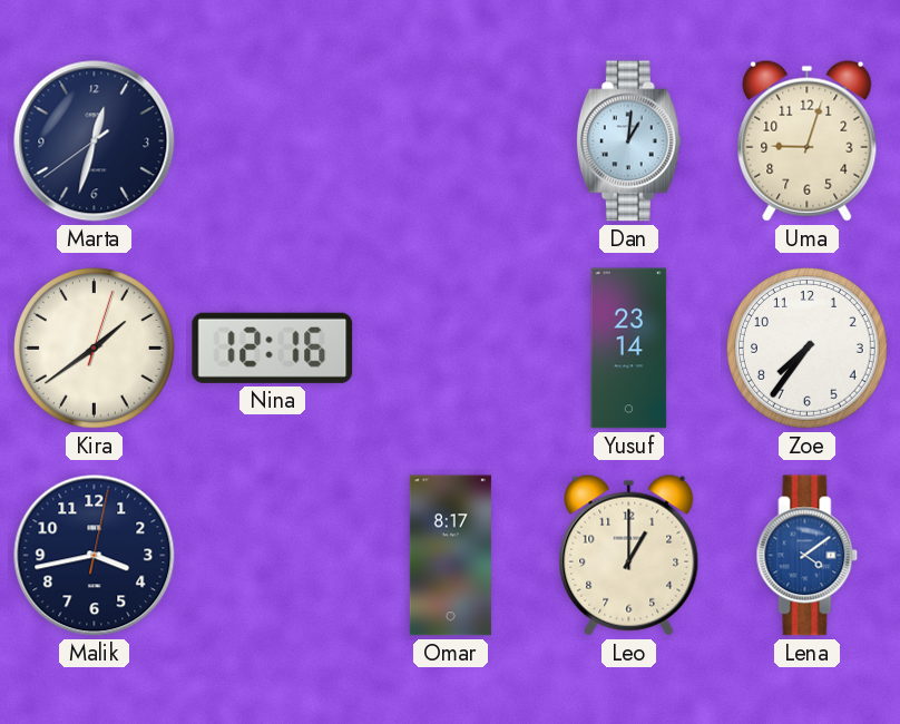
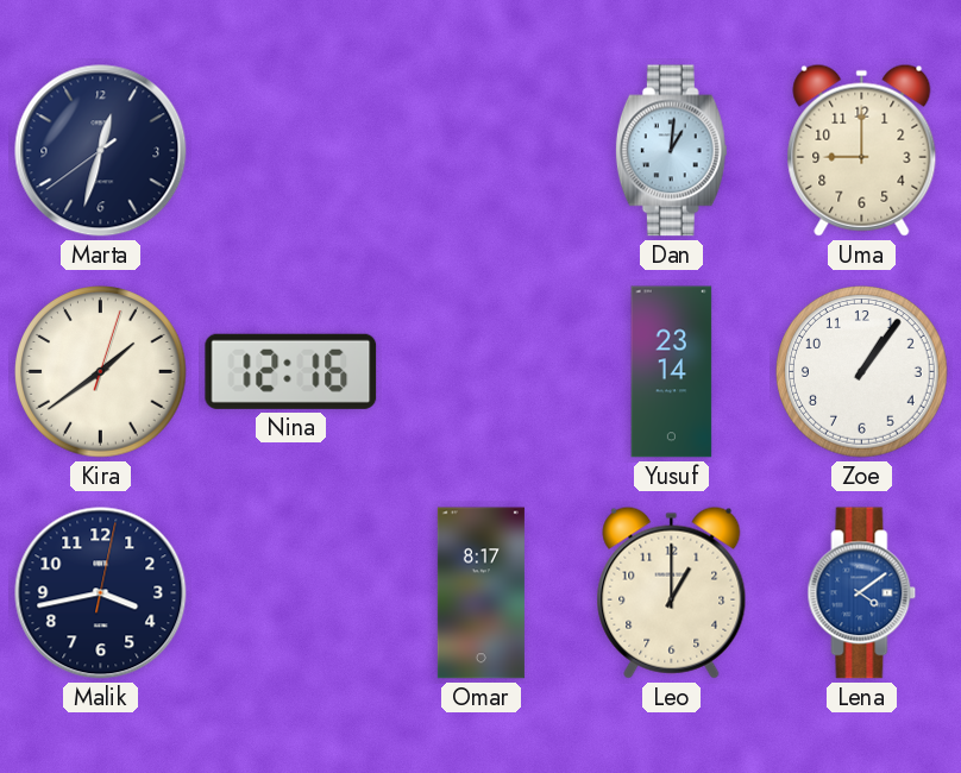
Uma: 9:03 -> 9:00
Zoe: 7:36 -> 1:06
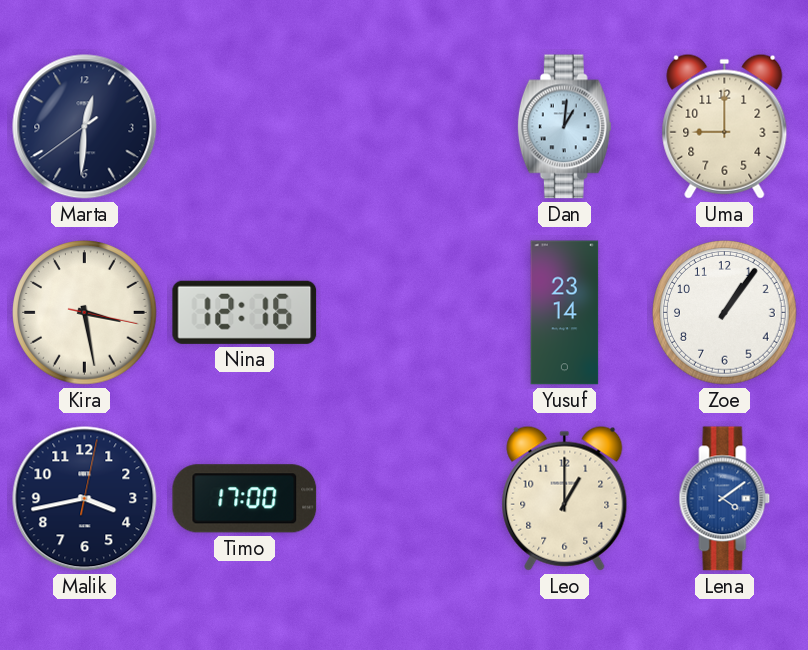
Marta: 12:32 -> 12:30
Kira: 1:39 -> 3:28
Timo: none -> 17:00
Omar: 8:17 -> none
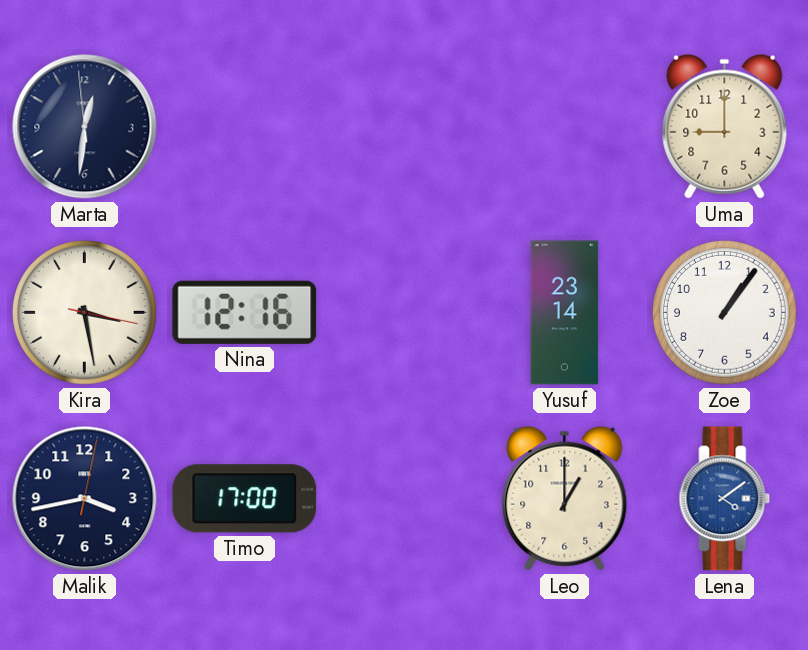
Marta: 12:30:39 -> 12:30:59
Dan: 1:01 -> none
